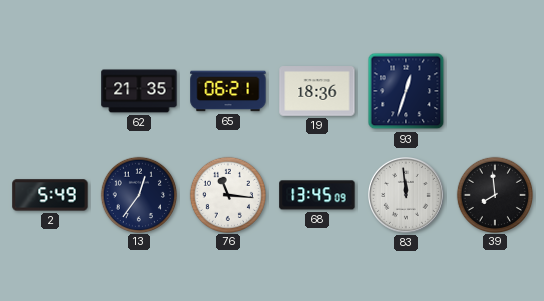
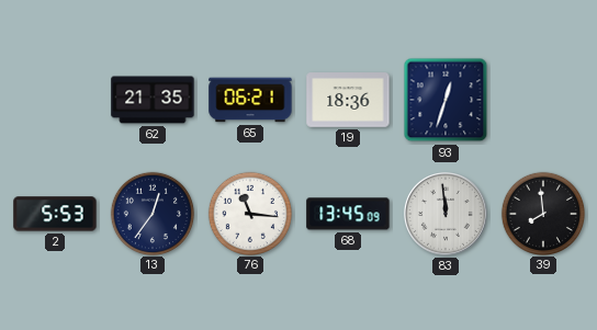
2: 5:49 -> 5:53
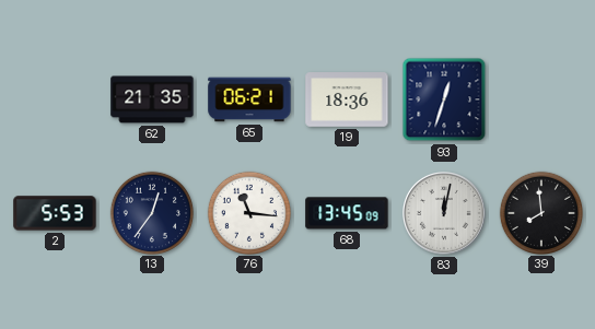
83: 11:59 -> 12:02
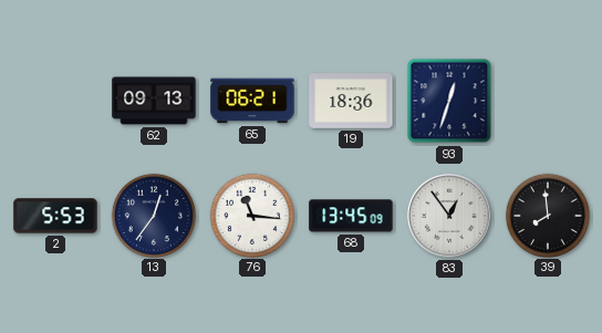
62: 21:35 -> 09:13
83: 12:02 -> 12:54
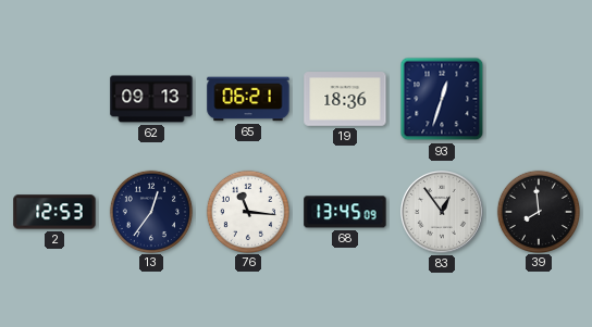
2: 5:53 -> 12:53
